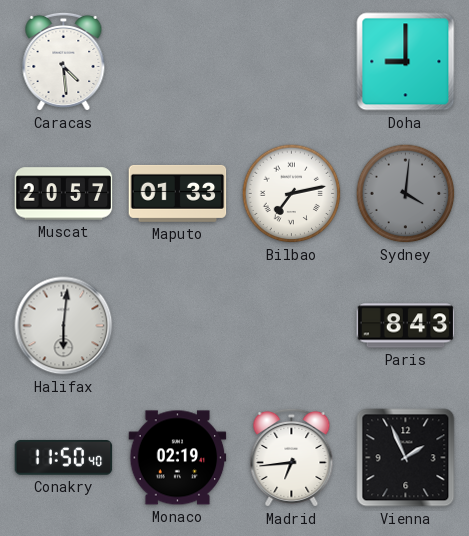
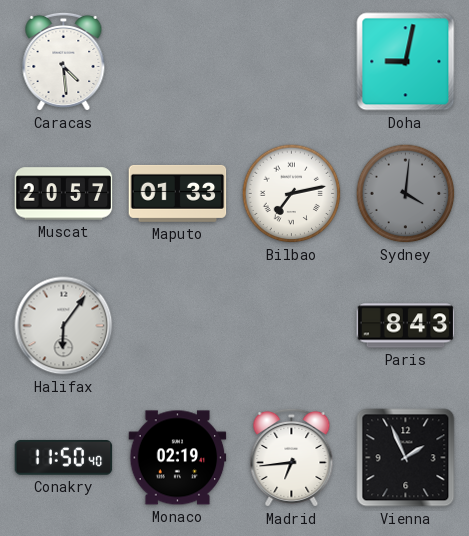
Doha: 9:00 -> 9:02
Halifax: 6:01 -> 6:06
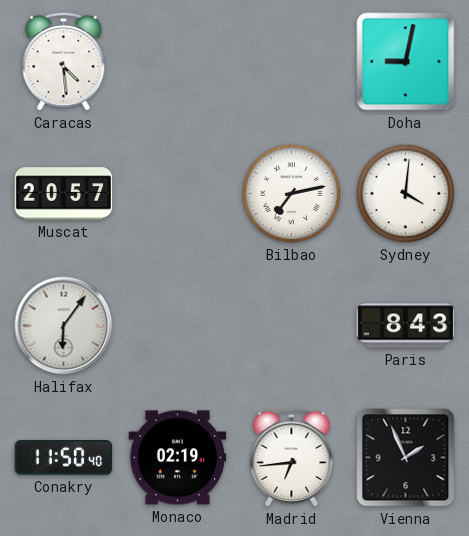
Maputo: 01:33 -> none
Sydney dial: grey -> white
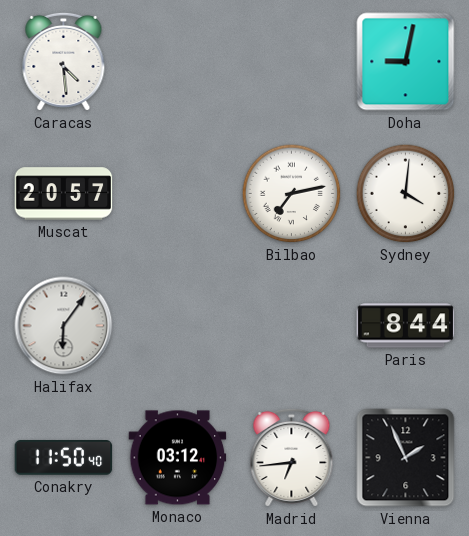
Paris: 8:43 -> 8:44
Monaco: 02:19 -> 03:12
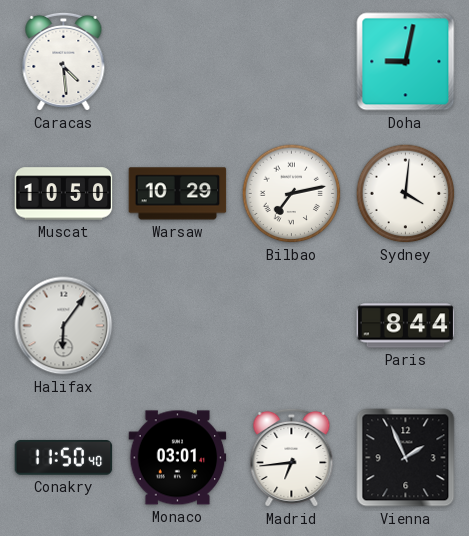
Muscat: 20:57 -> 10:50
Warsaw: none -> 10:29
Monaco: 03:12 -> 03:01
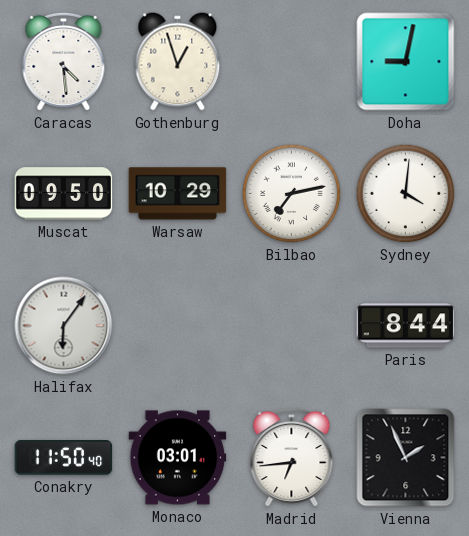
Gothenburg: none -> 12:57
Muscat: 10:50 -> 09:50
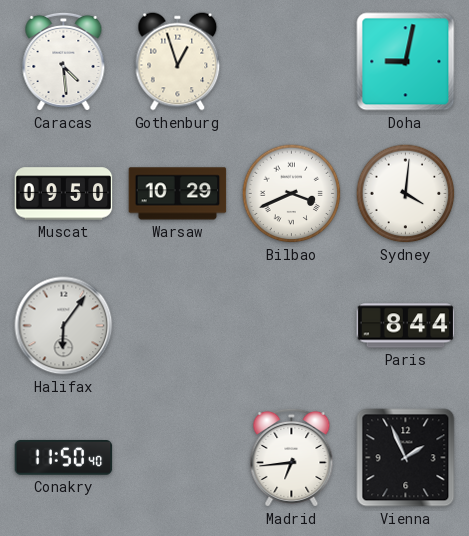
Bilbao: 7:13 -> 3:41
Monaco: 03:01 -> none
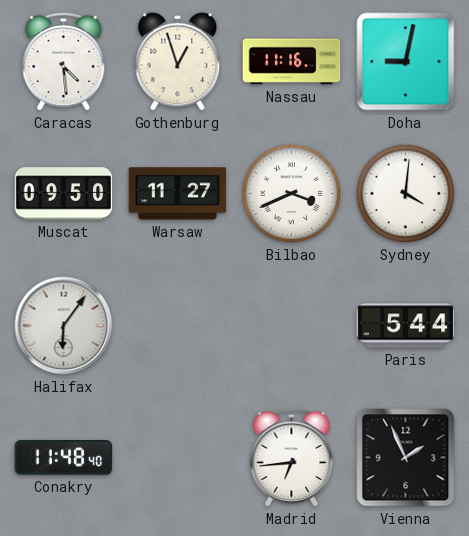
Nassau: none -> 11:16
Warsaw: 10:29 -> 11:27
Paris: 8:44 -> 5:44
Conakry: 11:50 -> 11:48
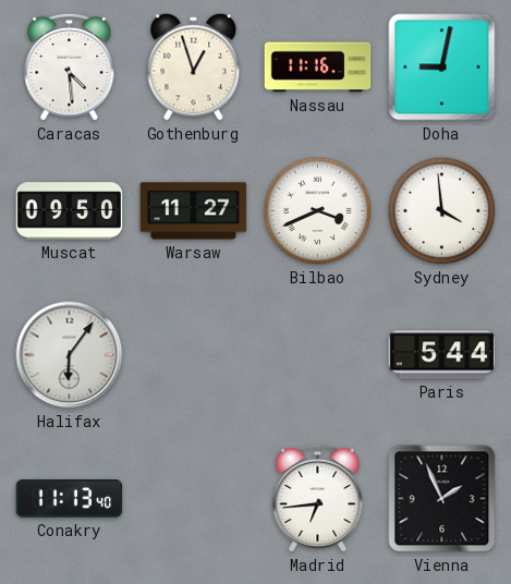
Sydney: 4:01 -> 3:59
Conakry: 11:48 -> 11:13
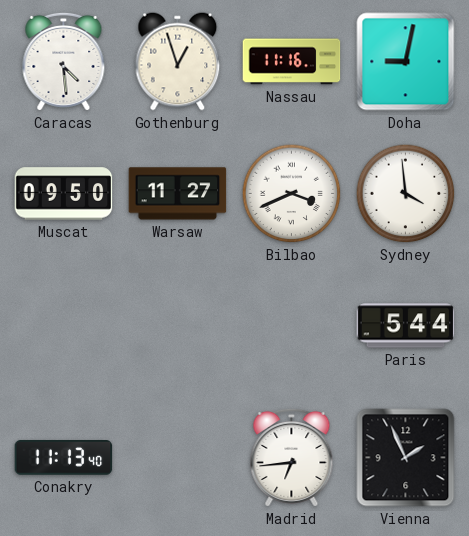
Halifax: 6:06 -> none
